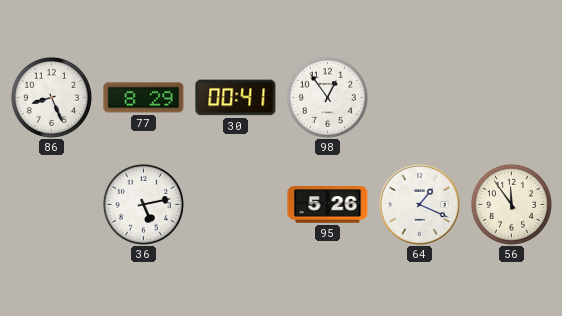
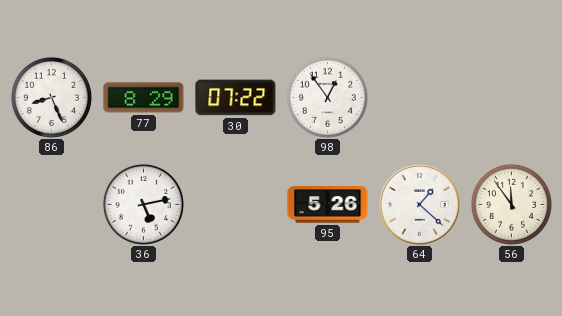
30: 00:41 -> 07:22
64: 1:19 -> 1:22
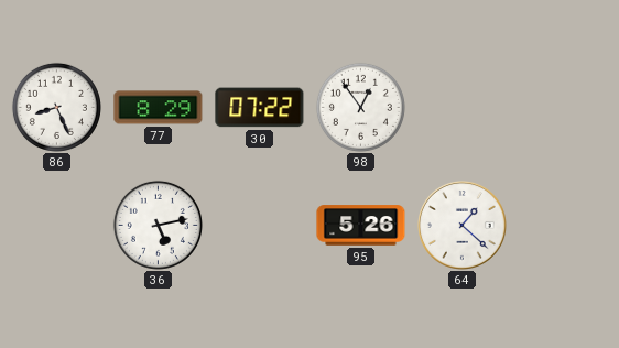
56: 11:54 -> none
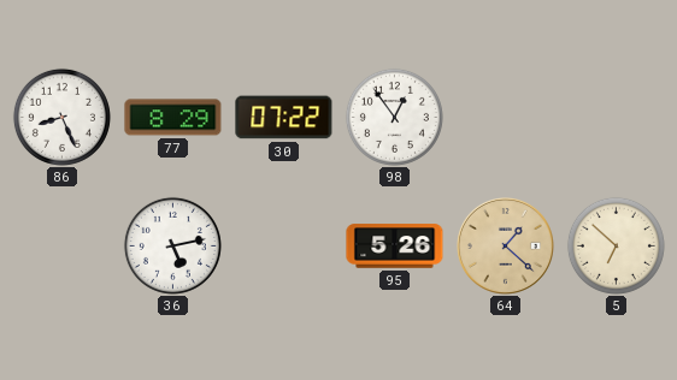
64 dial: white -> champagne
5: none -> 6:52
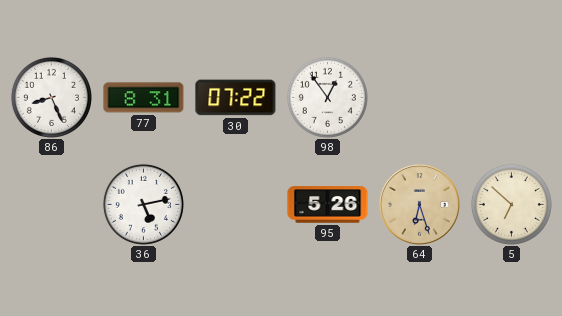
77: 8:29 -> 8:31
64: 1:22 -> 6:27
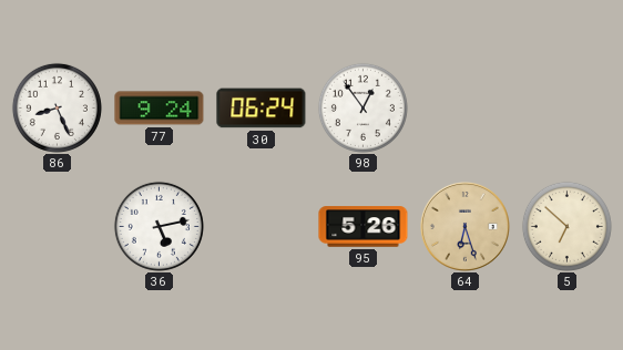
77: 8:31 -> 9:24
30: 07:22 -> 06:24
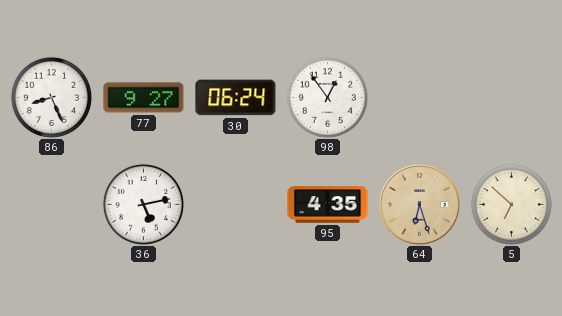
77: 9:24 -> 9:27
95: 5:26 -> 4:35
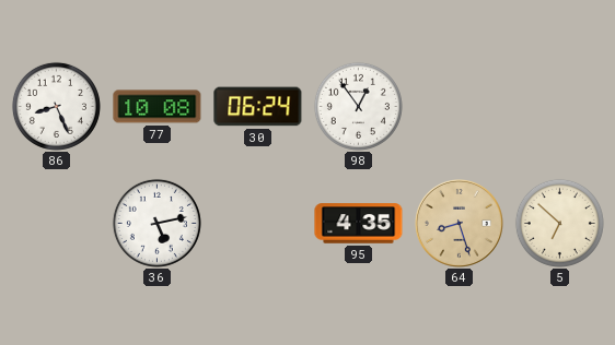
77: 9:27 -> 10:08
64: 6:27 -> 8:27
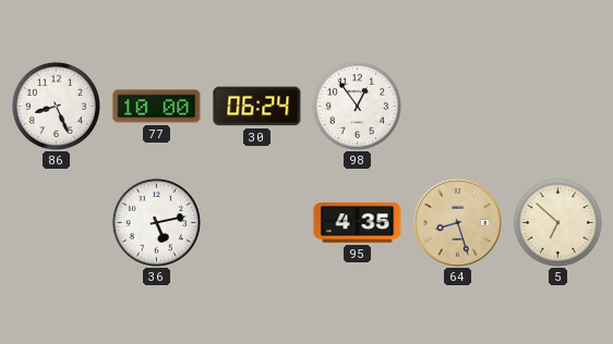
77: 10:08 -> 10:00
